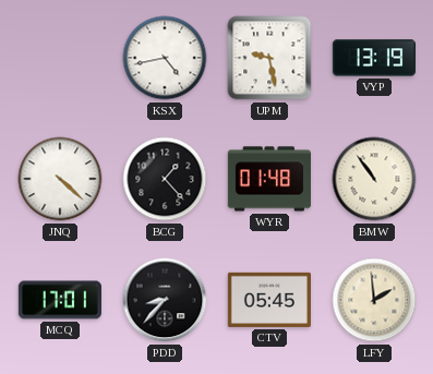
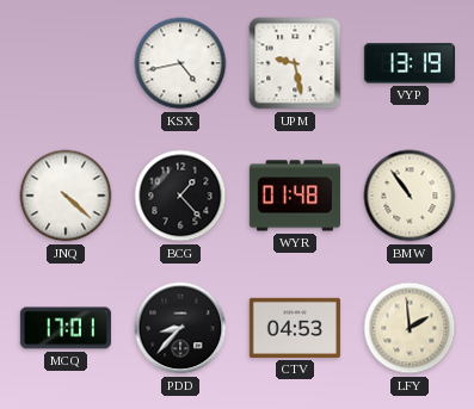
CTV: 05:45 -> 04:53
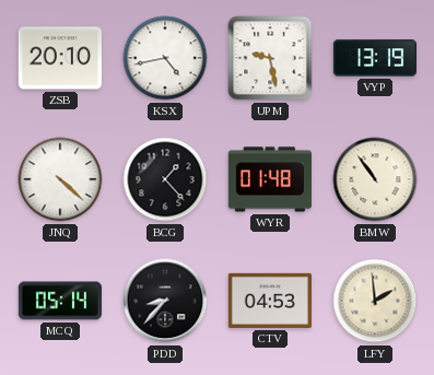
ZSB: none -> 20:10
MCQ: 17:01 -> 05:14
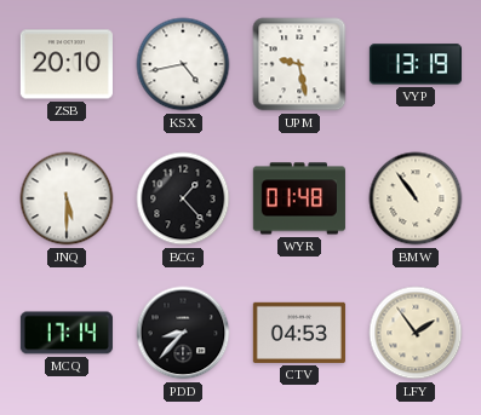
JNQ: 4:22 -> 5:30
MCQ: 05:14 -> 17:14
LFY: 1:59 -> 1:54
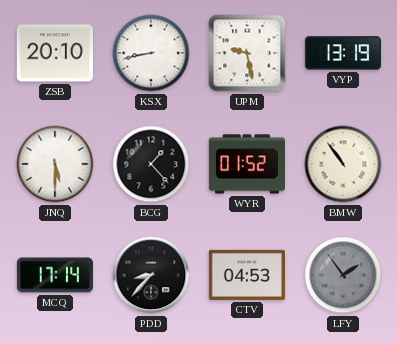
KSX: 4:43 -> 8:43
WYR: 01:48 -> 01:52
LFY dial: cream -> grey
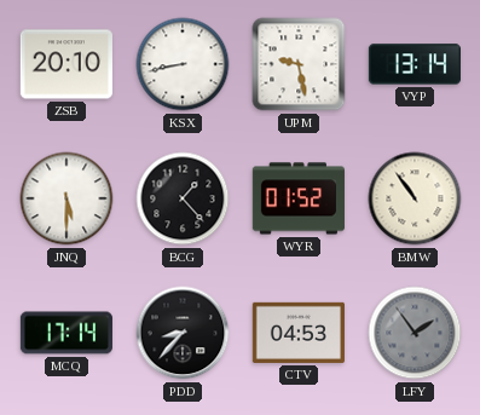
VYP: 13:19 -> 13:14
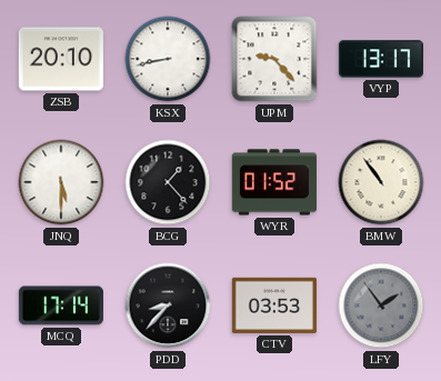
UPM: 9:28 -> 9:23
VYP: 13:14 -> 13:17
CTV: 04:53 -> 03:53
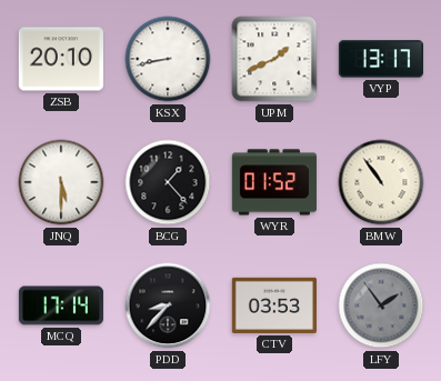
UPM: 9:23 -> 1:41
